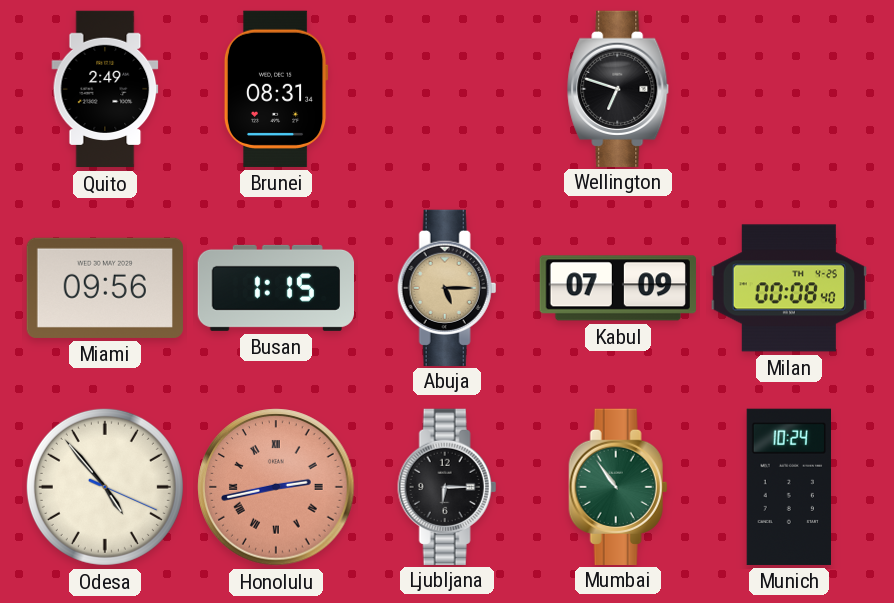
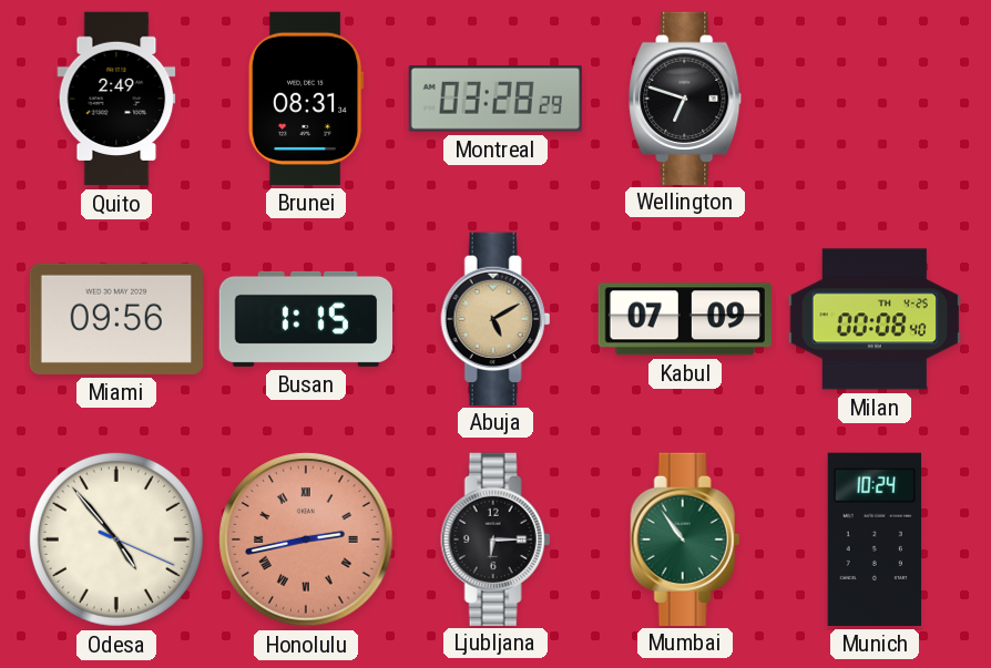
Montreal: none -> 03:28
Abuja: 5:15 -> 5:10
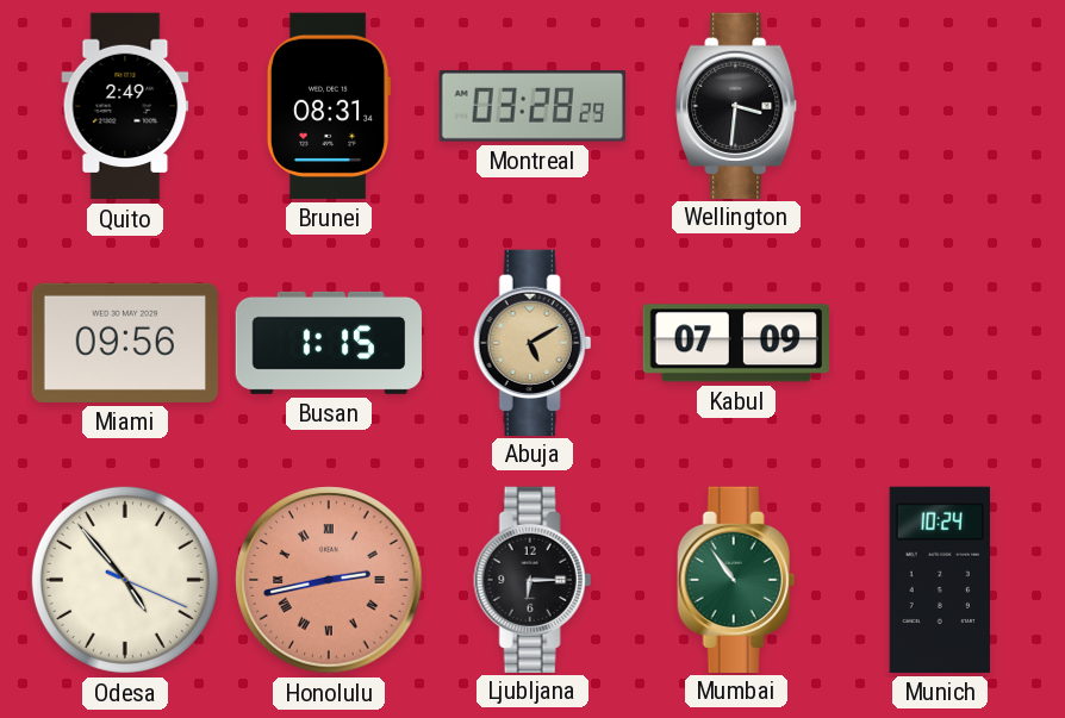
Wellington: 6:48 -> 3:31
Milan: 00:08 -> none
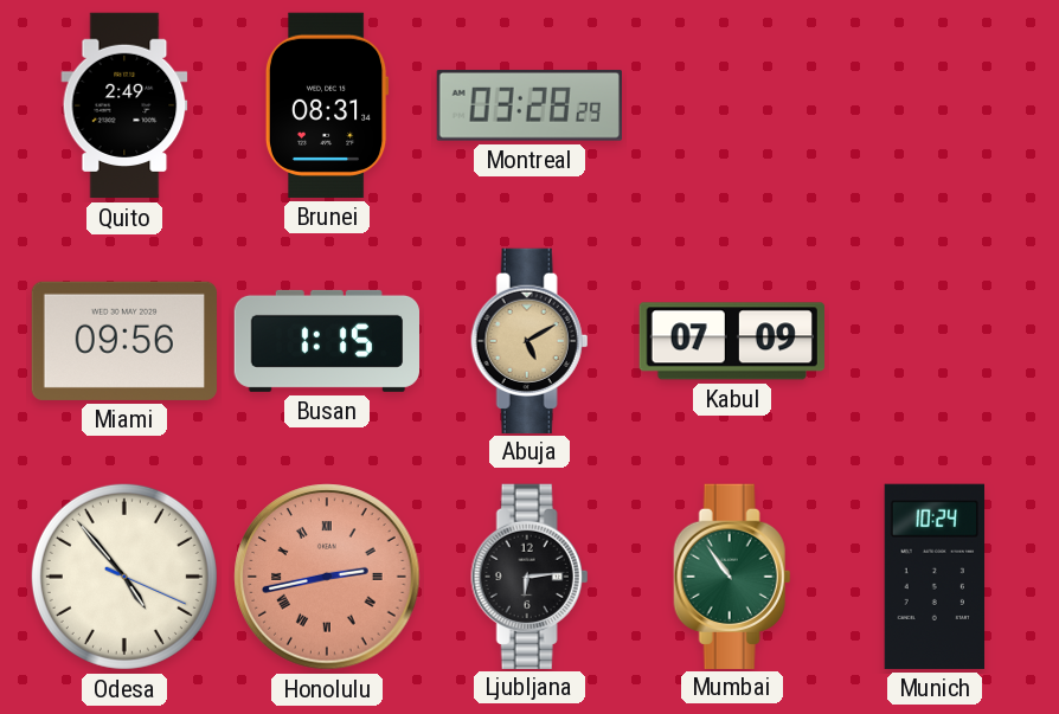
Wellington: 3:31 -> none
Ljubljana: 6:15 -> 6:14
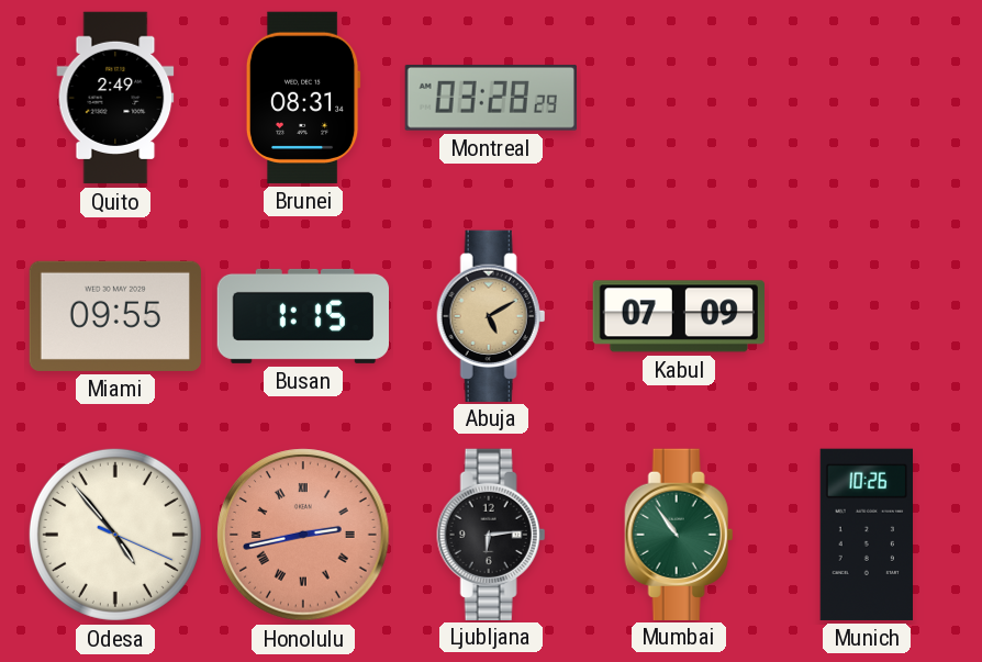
Miami: 09:56 -> 09:55
Munich: 10:24 -> 10:26
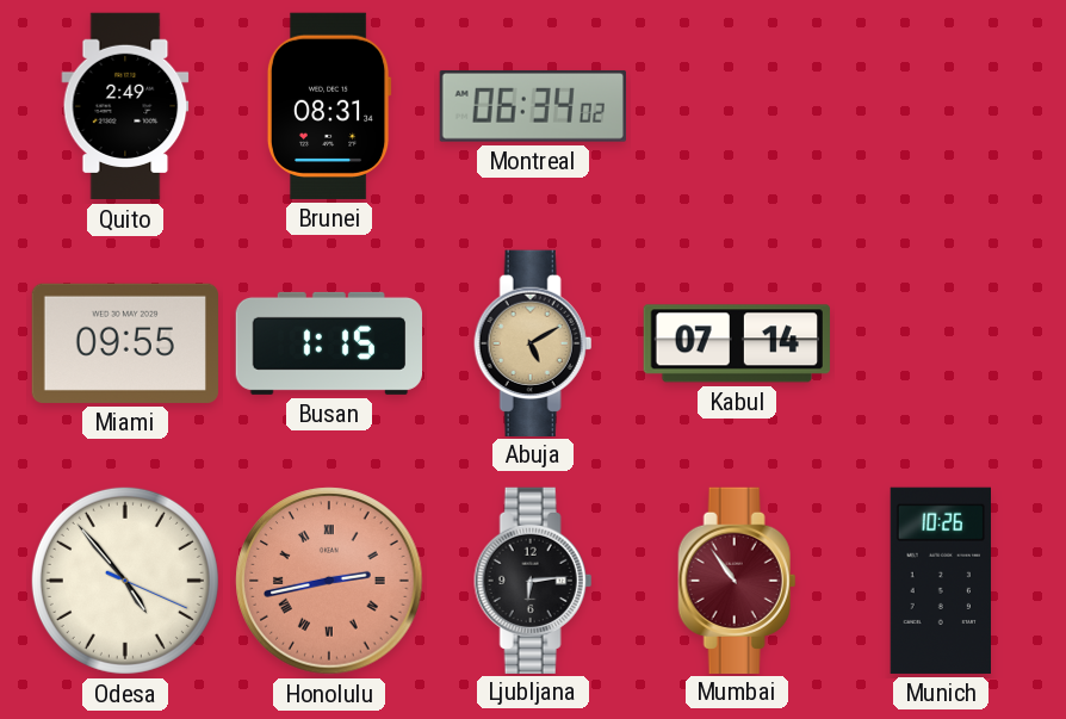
Montreal: 03:28 -> 06:34
Kabul: 07:09 -> 07:14
Mumbai dial: green -> burgundy
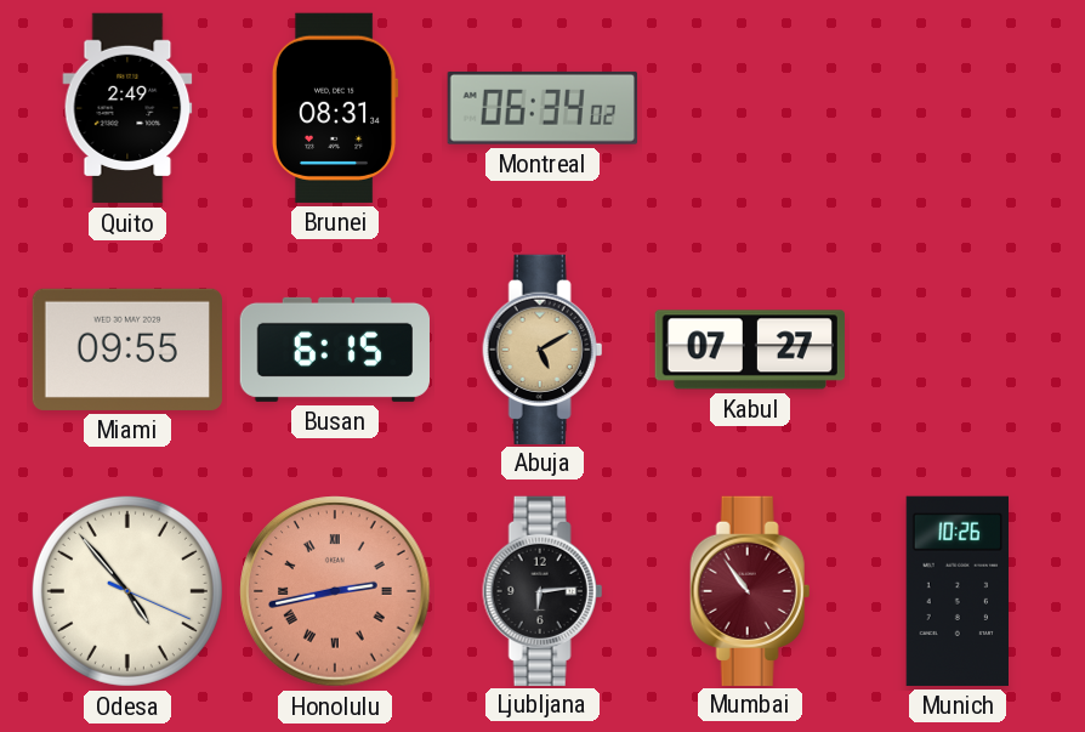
Busan: 1:15 -> 6:15
Kabul: 07:14 -> 07:27
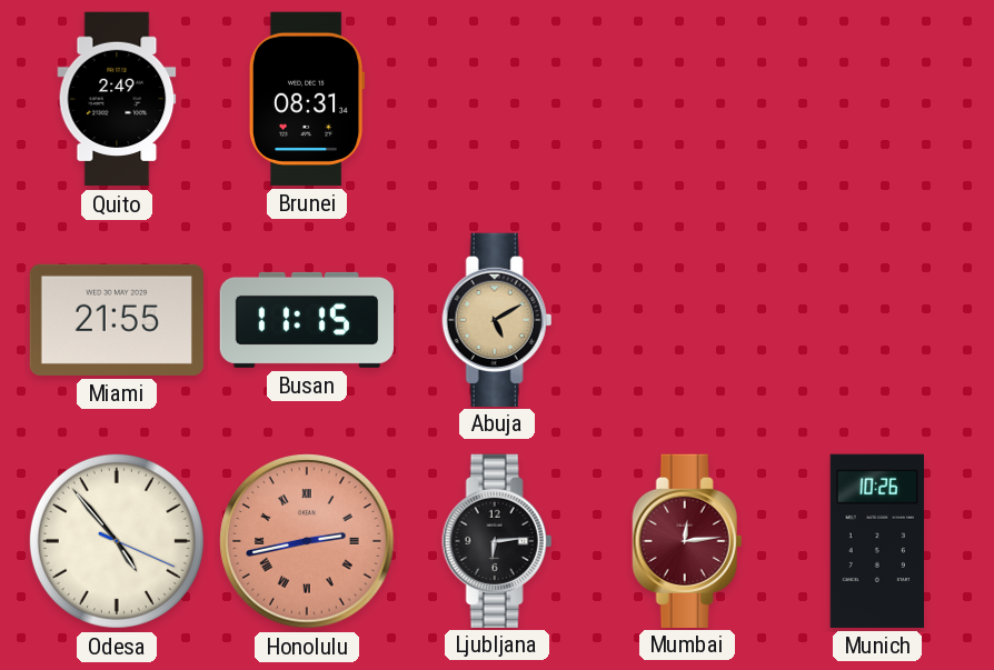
Montreal: 06:34 -> none
Miami: 09:55 -> 21:55
Busan: 6:15 -> 11:15
Kabul: 07:27 -> none
Mumbai: 10:54 -> 12:14
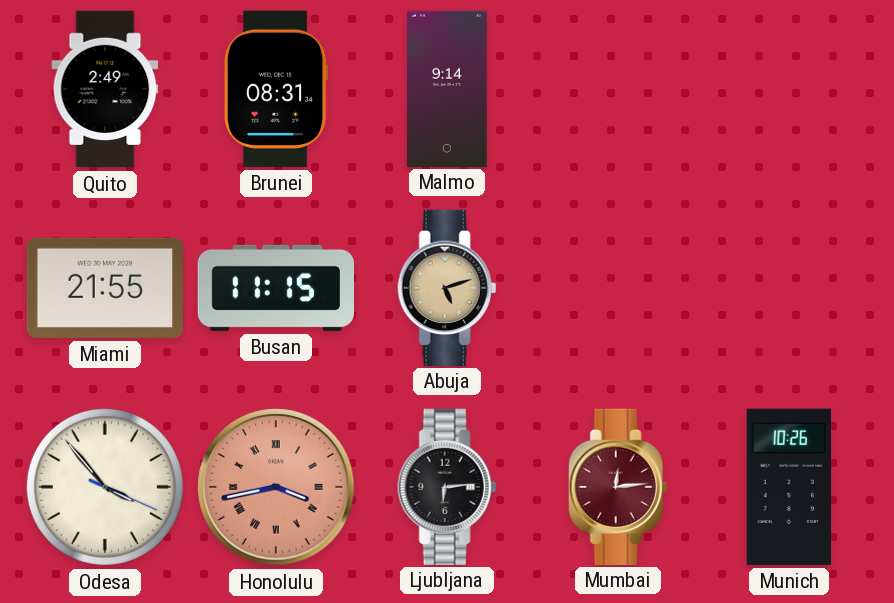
Malmo: none -> 9:14
Abuja: 5:10 -> 5:12
Odesa: 4:53 -> 3:53
Honolulu: 2:43 -> 3:43
